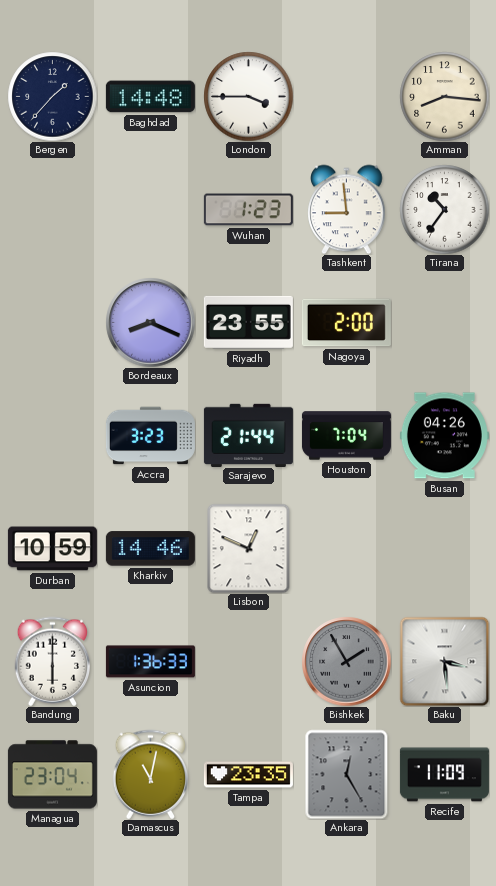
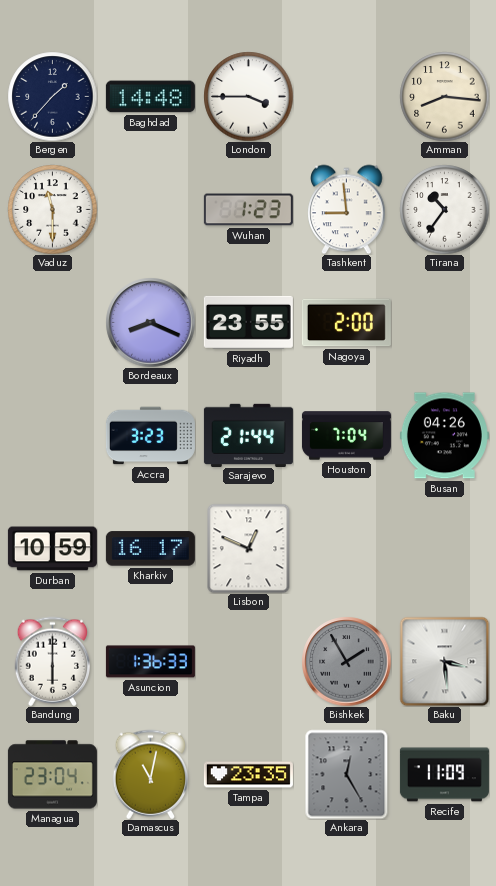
Vaduz: none -> 11:30
Kharkiv: 14:46 -> 16:17
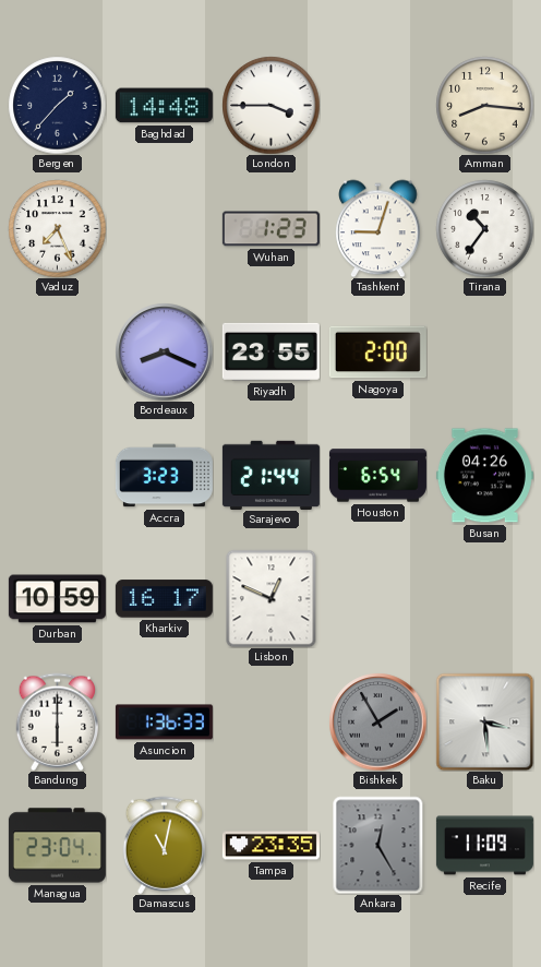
Vaduz: 11:30 -> 7:26
Tashkent: 8:59 -> 9:03
Houston: 7:04 -> 6:54
